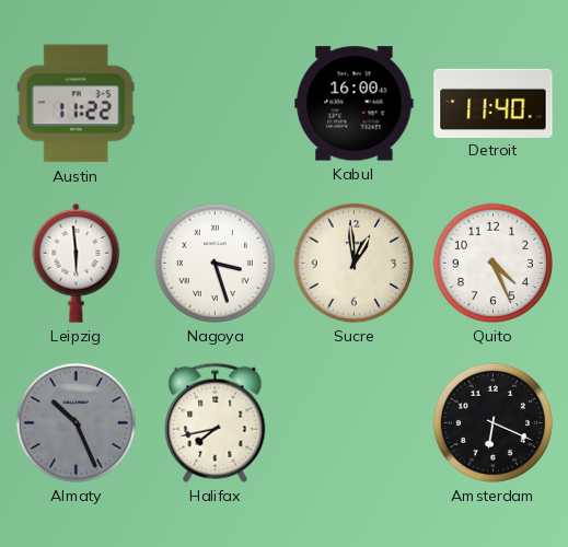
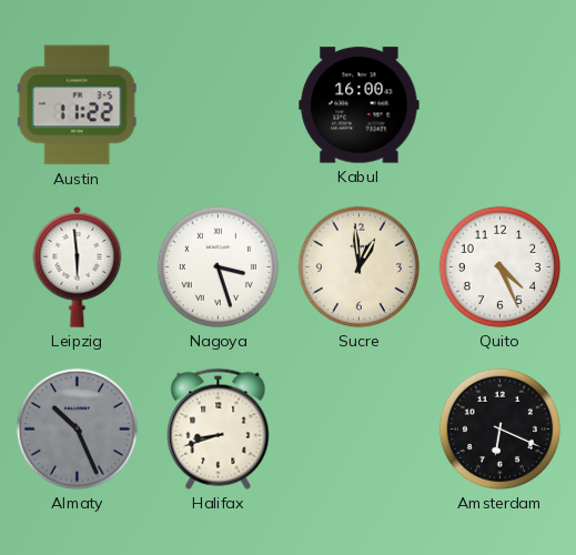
Detroit: 11:40 -> none
Halifax: 7:43 -> 8:42
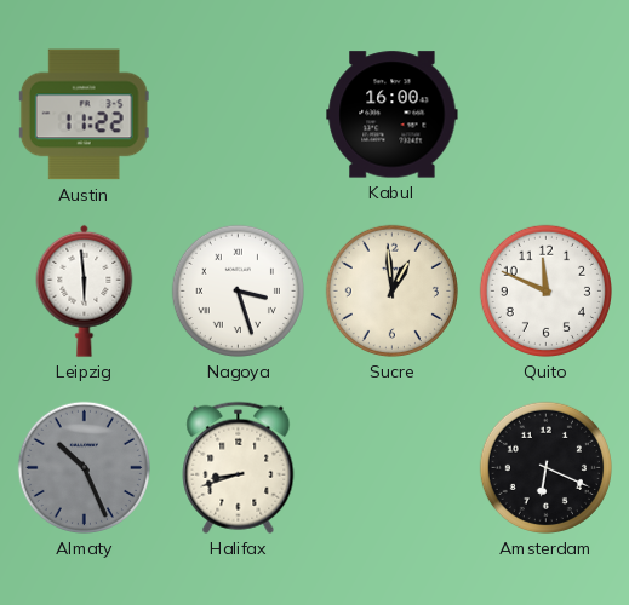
Quito: 4:26 -> 11:49
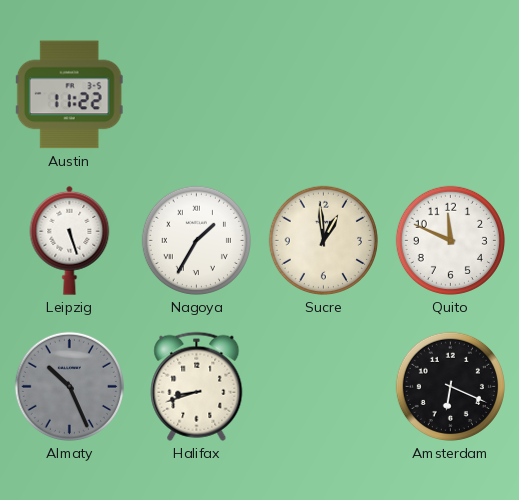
Kabul: 16:00 -> none
Leipzig: 5:59 -> 5:27
Nagoya: 3:27 -> 1:35
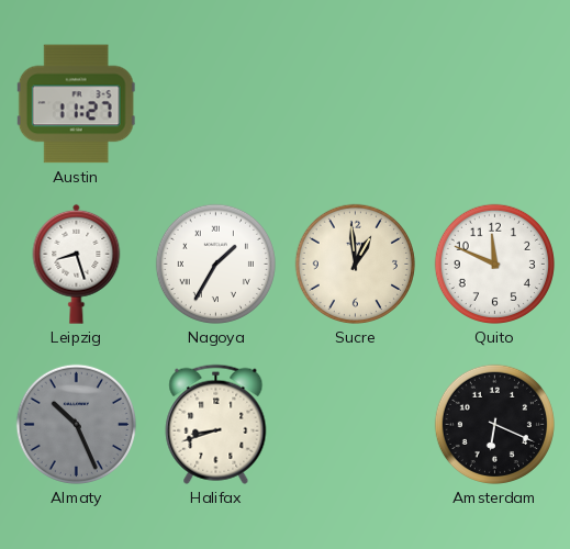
Austin: 11:22 -> 11:27
Leipzig: 5:27 -> 8:27
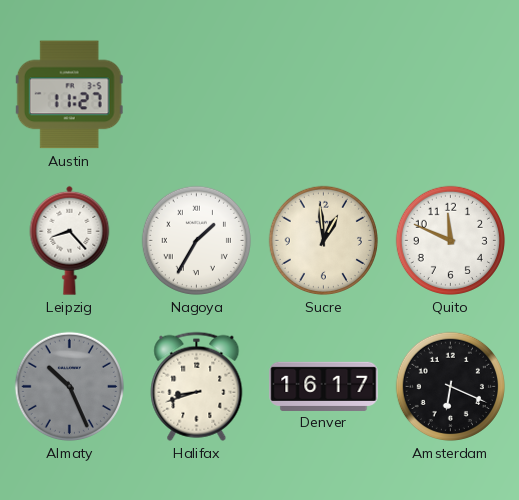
Leipzig: 8:27 -> 8:23
Denver: none -> 16:17
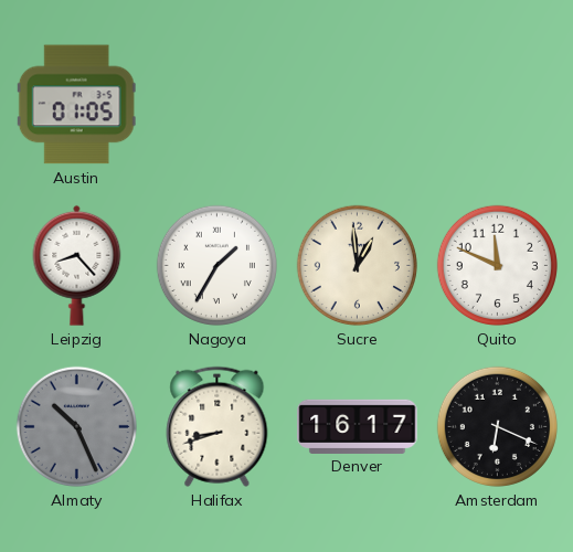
Austin: 11:27 -> 01:05
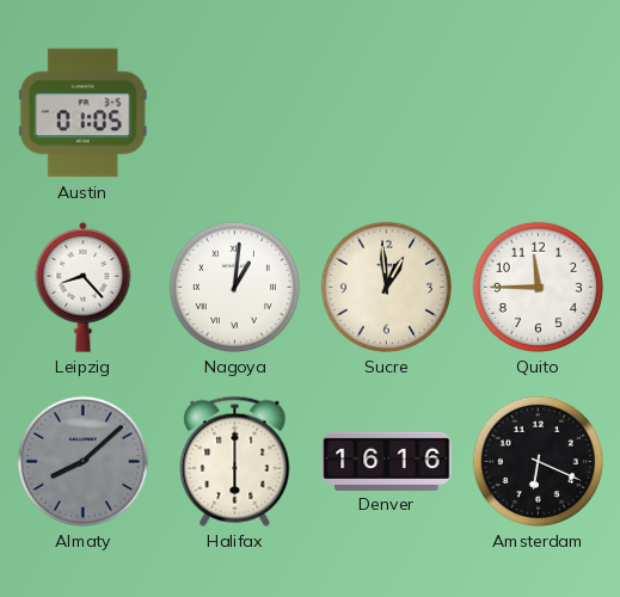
Nagoya: 1:35 -> 1:01
Quito: 11:49 -> 11:45
Almaty: 10:26 -> 8:08
Halifax: 8:42 -> 6:00
Denver: 16:17 -> 16:16
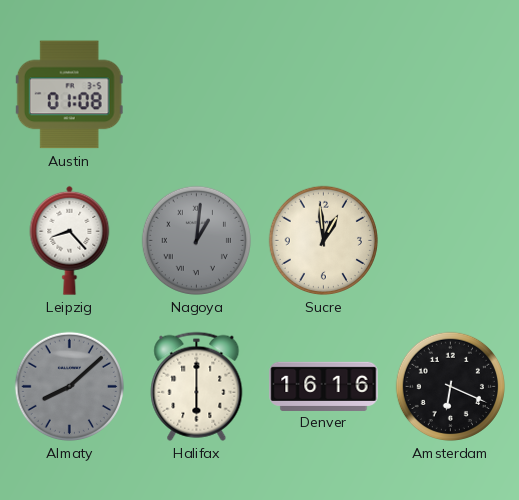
Austin: 01:05 -> 01:08
Nagoya dial: white -> grey
Quito: 11:45 -> none
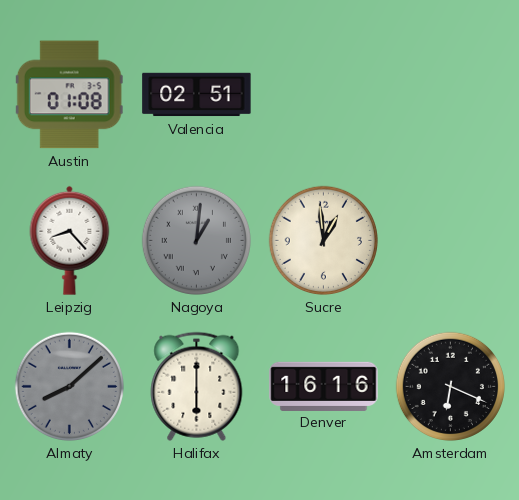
Valencia: none -> 02:51
